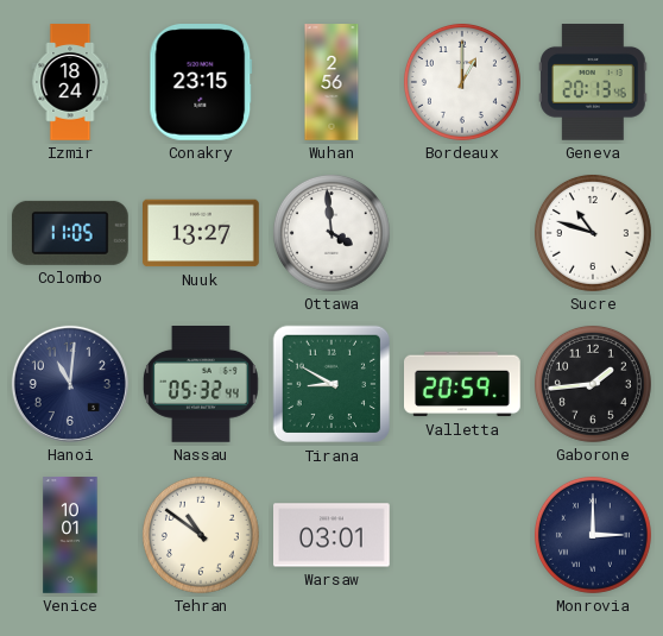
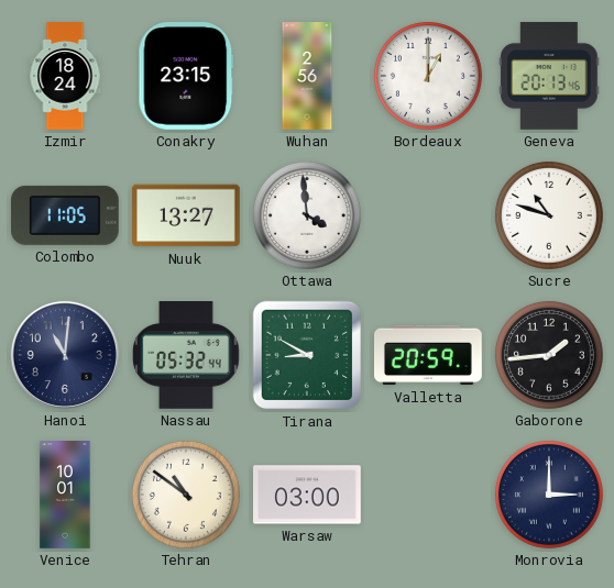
Warsaw: 03:01 -> 03:00
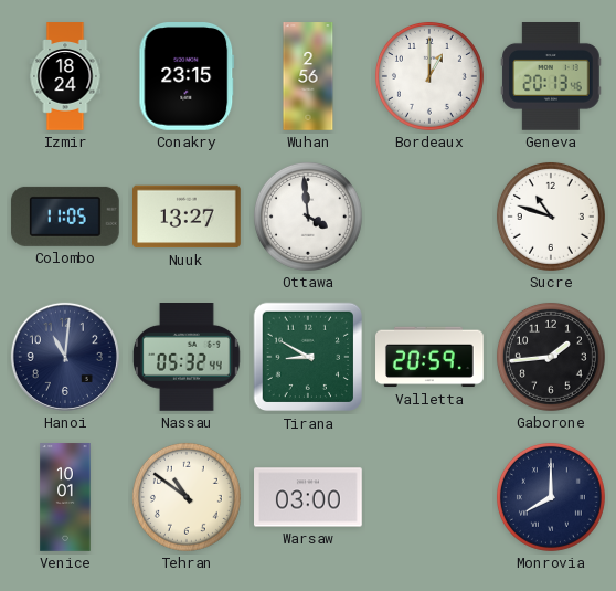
Monrovia: 3:00 -> 8:00
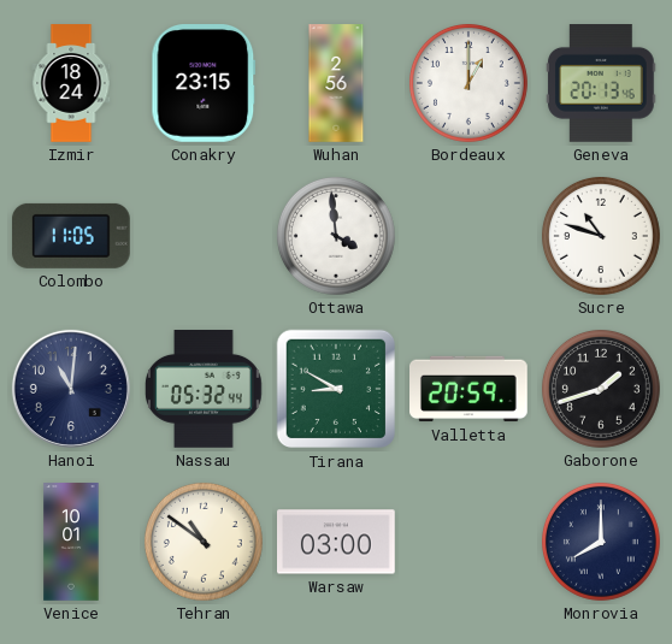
Nuuk: 13:27 -> none
Gaborone: 1:44 -> 1:42
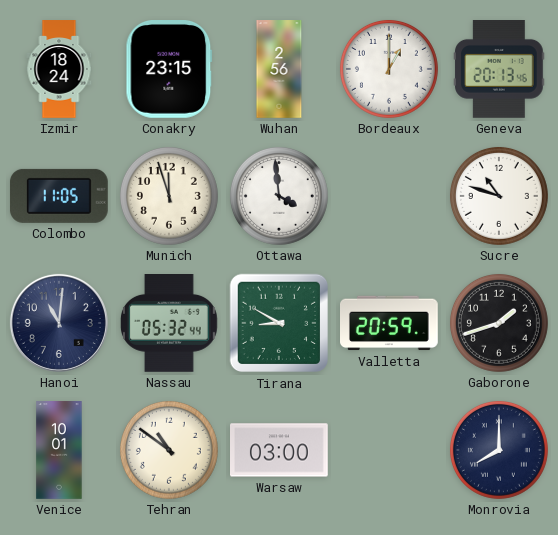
Munich: none -> 11:57
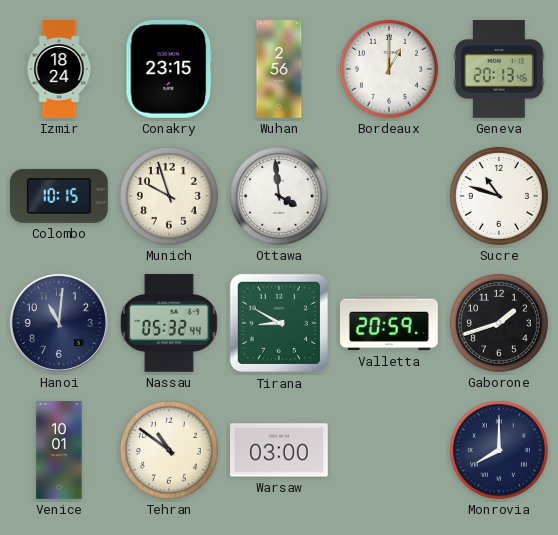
Colombo: 11:05 -> 10:15
Munich: 11:57 -> 9:57
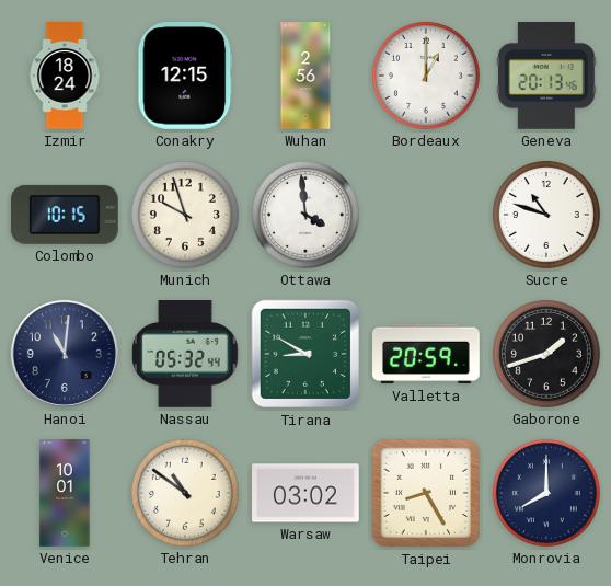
Conakry: 23:15 -> 12:15
Warsaw: 03:00 -> 03:02
Taipei: none -> 8:25
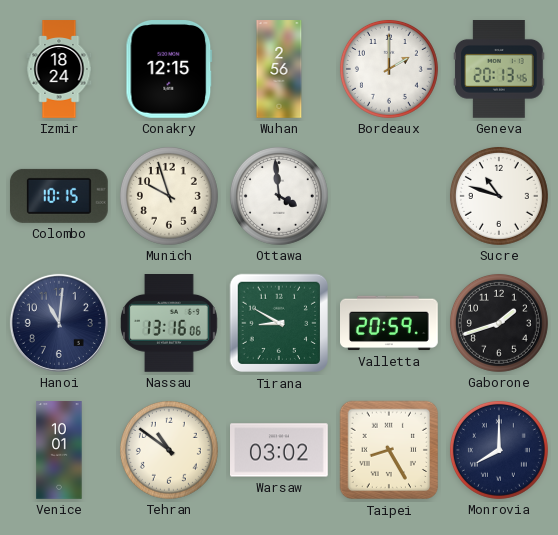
Bordeaux: 1:00 -> 2:00
Nassau: 05:32 -> 13:16
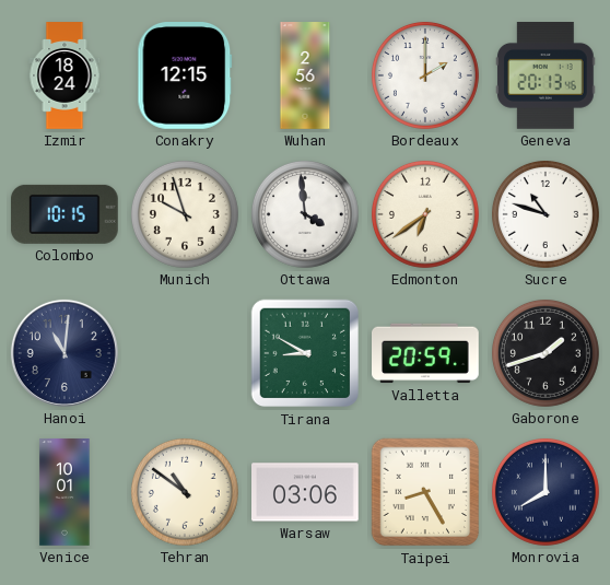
Edmonton: none -> 6:39
Nassau: 13:16 -> none
Warsaw: 03:02 -> 03:06
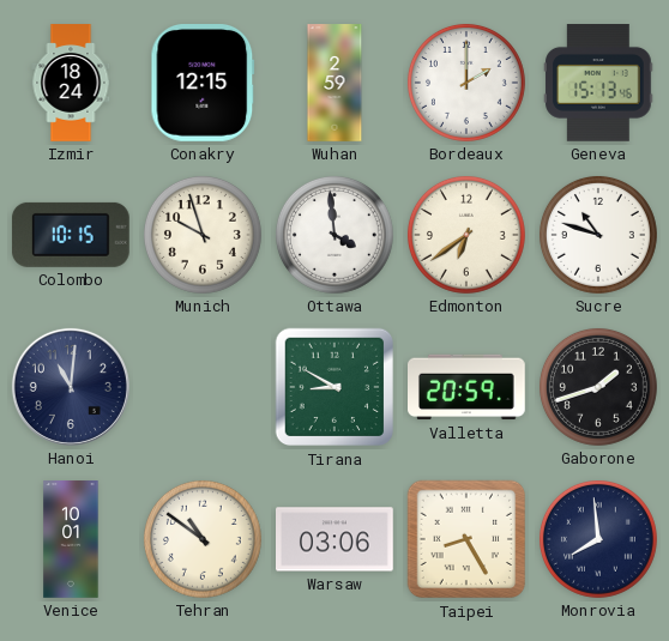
Wuhan: 2:56 -> 2:59
Geneva: 20:13 -> 15:13
Monrovia: 8:00 -> 7:59
